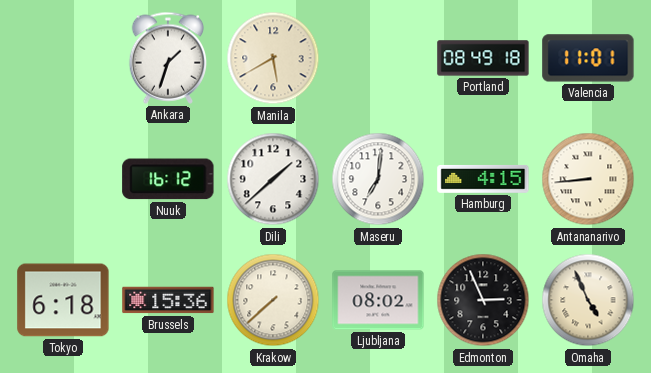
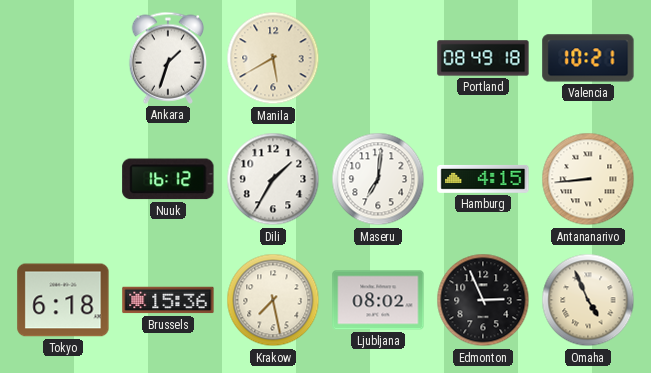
Valencia: 11:01 -> 10:21
Dili: 1:38 -> 1:35
Krakow: 7:38 -> 7:28
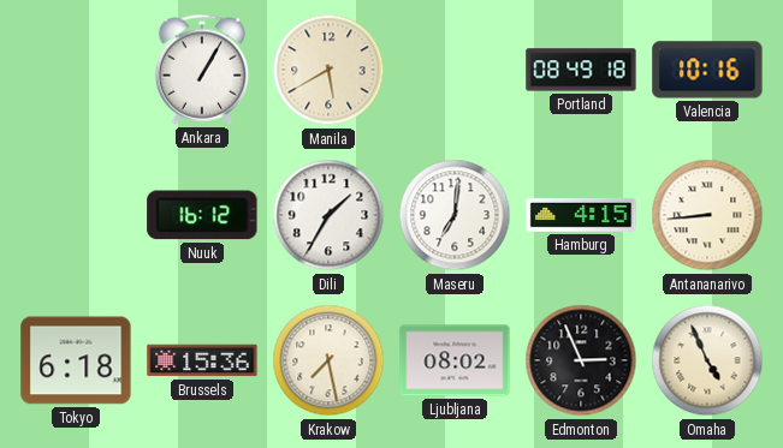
Ankara: 1:33 -> 1:05
Valencia: 10:21 -> 10:16
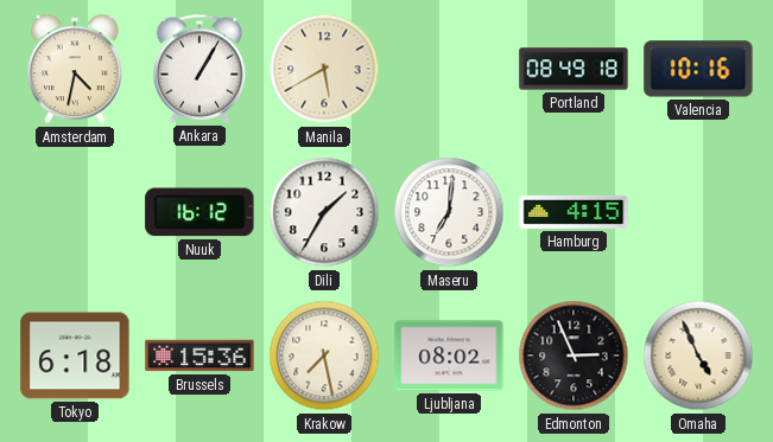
Amsterdam: none -> 4:32
Antananarivo: 8:44 -> none
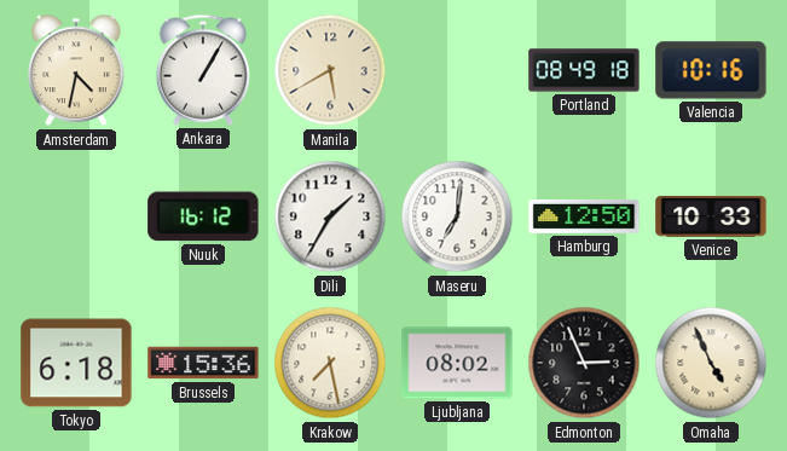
Hamburg: 4:15 -> 12:50
Venice: none -> 10:33
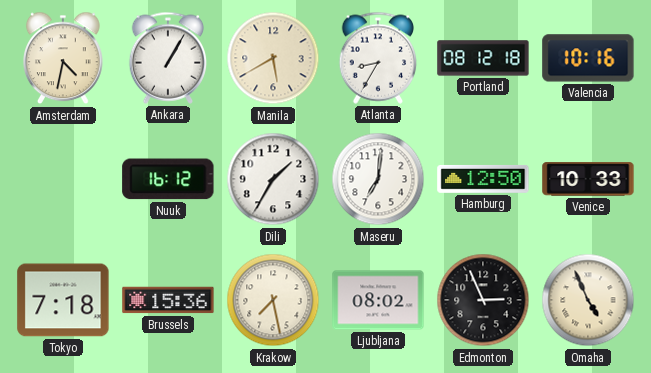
Atlanta: none -> 8:35
Portland: 08:49 -> 08:12
Tokyo: 6:18 -> 7:18
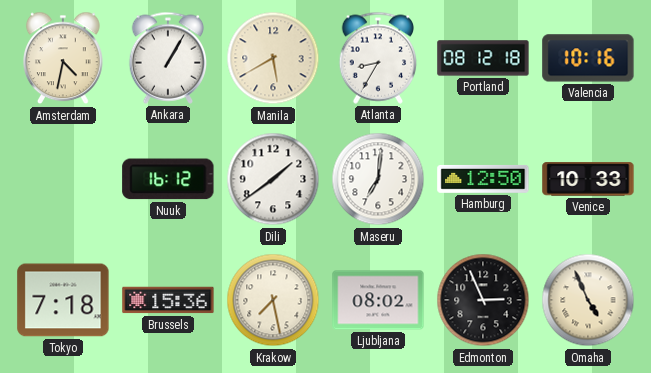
Dili: 1:35 -> 1:39
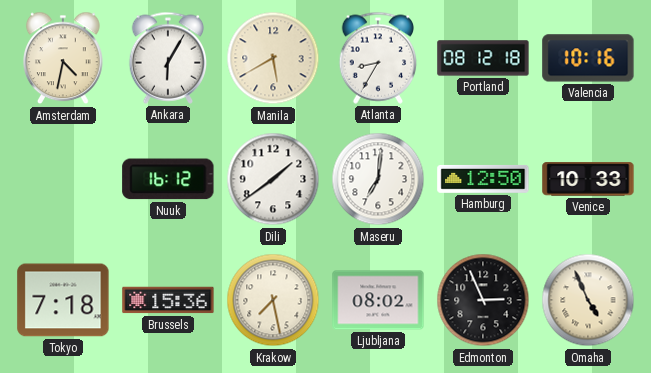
Ankara: 1:05 -> 6:05
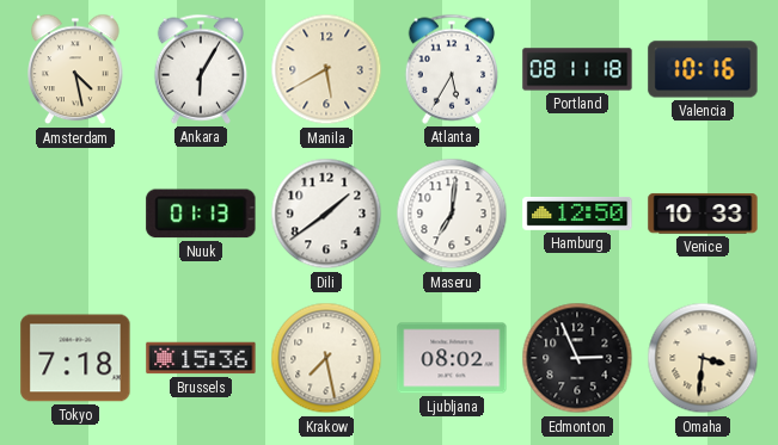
Amsterdam: 4:32 -> 4:28
Atlanta: 8:35 -> 5:35
Portland: 08:12 -> 08:11
Nuuk: 16:12 -> 01:13
Omaha: 4:56 -> 3:31
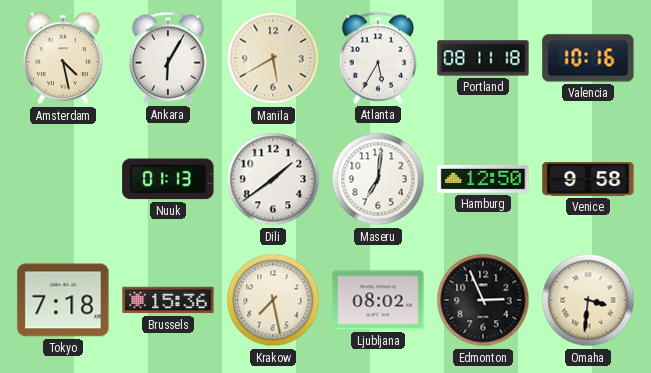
Venice: 10:33 -> 9:58
